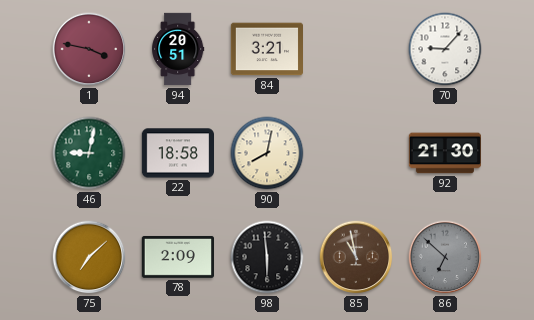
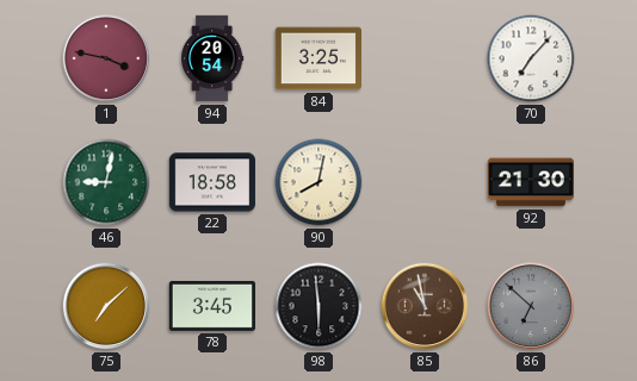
94: 20:51 -> 20:54
84: 3:21 -> 3:25
70: 9:07 -> 7:07
78: 2:09 -> 3:45
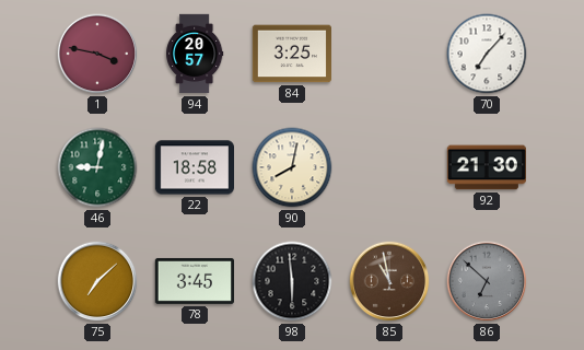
94: 20:54 -> 20:57
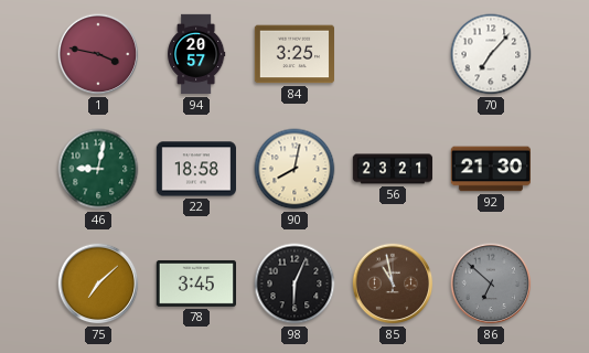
56: none -> 23:21
98: 5:59 -> 6:04
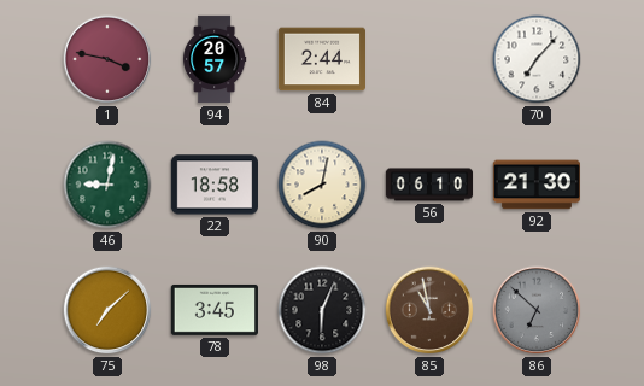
84: 3:25 -> 2:44
56: 23:21 -> 06:10
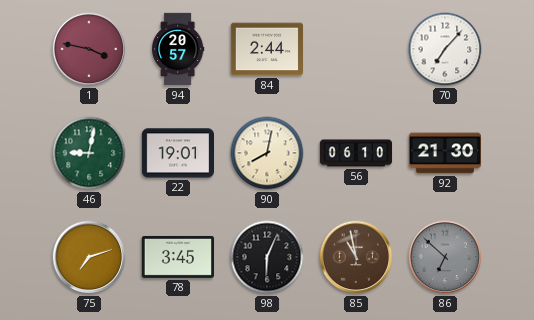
22: 18:58 -> 19:01
75: 7:08 -> 7:12
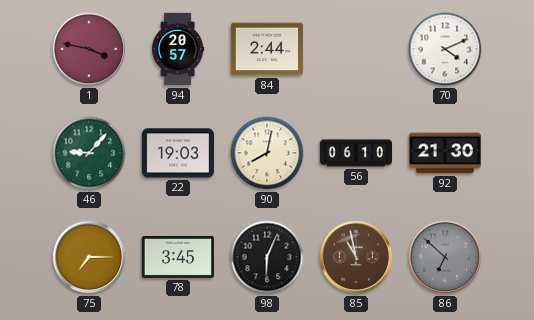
70: 7:07 -> 4:11
46: 9:02 -> 9:07
22: 19:01 -> 19:03
75: 7:12 -> 7:15
